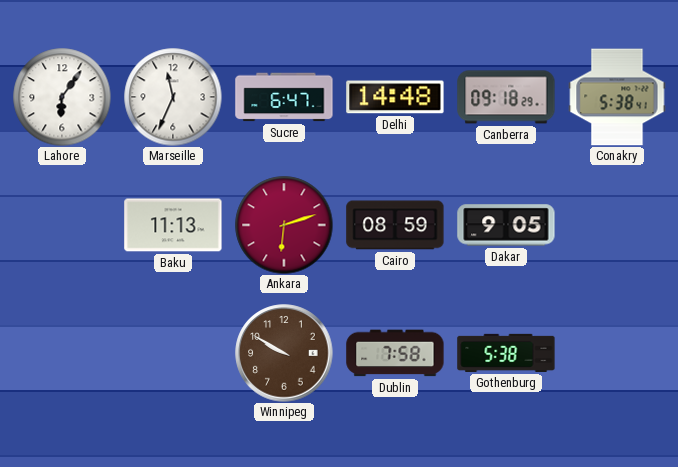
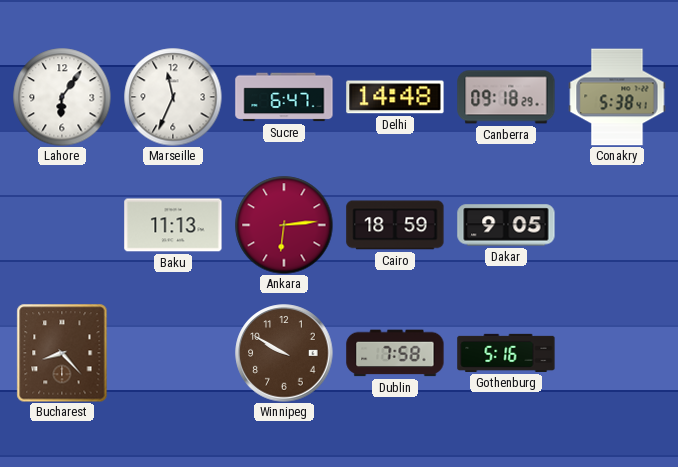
Ankara: 6:12 -> 6:14
Cairo: 08:59 -> 18:59
Bucharest: none -> 8:23
Gothenburg: 5:38 -> 5:16
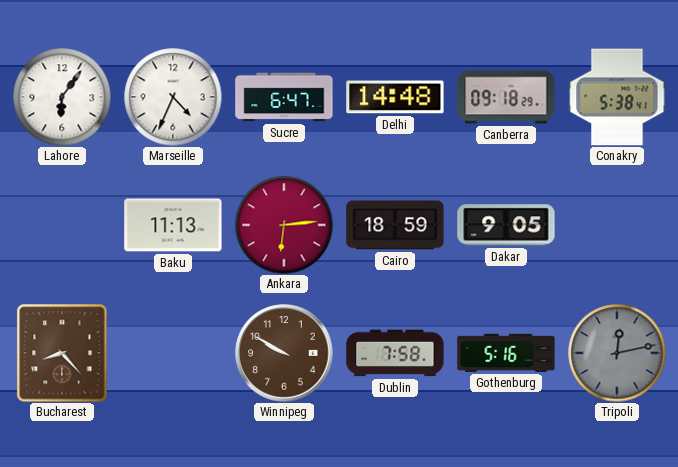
Marseille: 11:34 -> 4:34
Tripoli: none -> 12:13
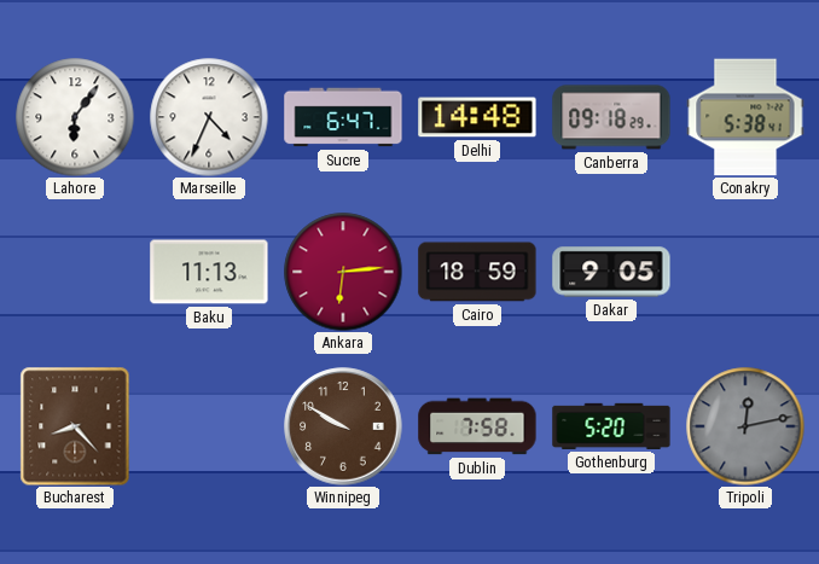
Gothenburg: 5:16 -> 5:20
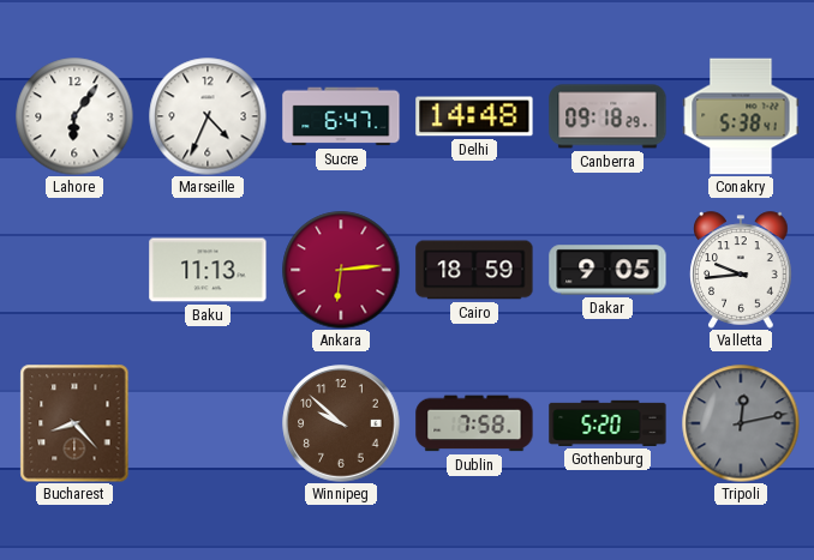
Valletta: none -> 9:44
Winnipeg: 9:50 -> 9:52
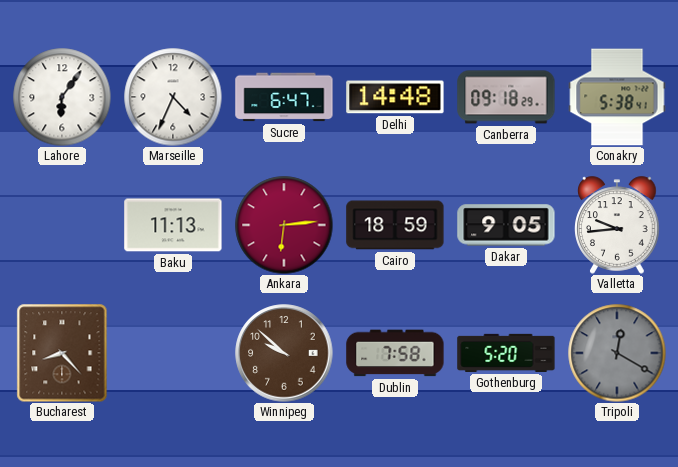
Tripoli: 12:13 -> 12:20
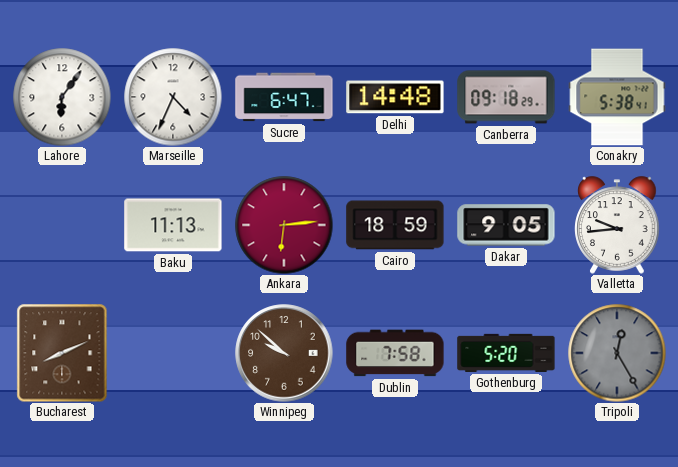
Bucharest: 8:23 -> 8:11
Tripoli: 12:20 -> 12:25
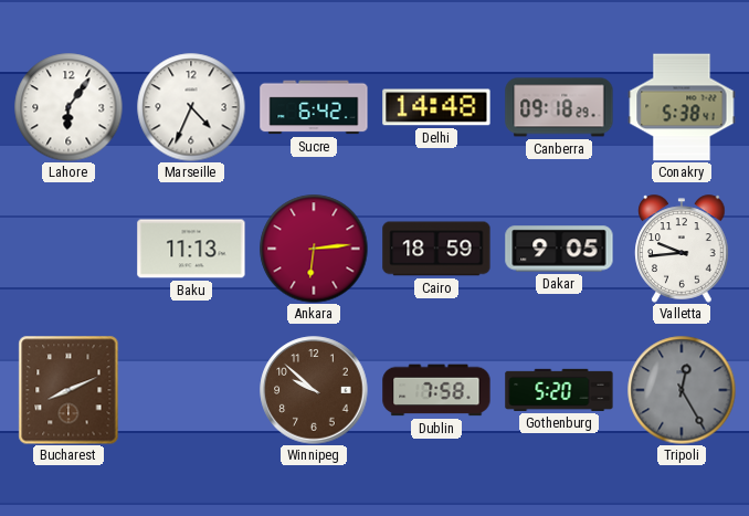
Sucre: 6:47 -> 6:42
